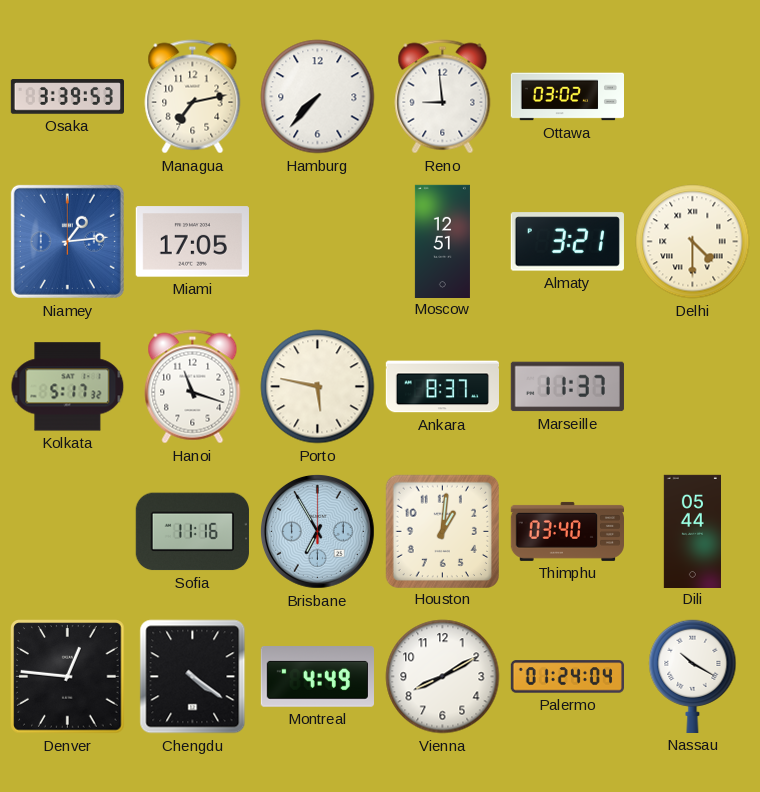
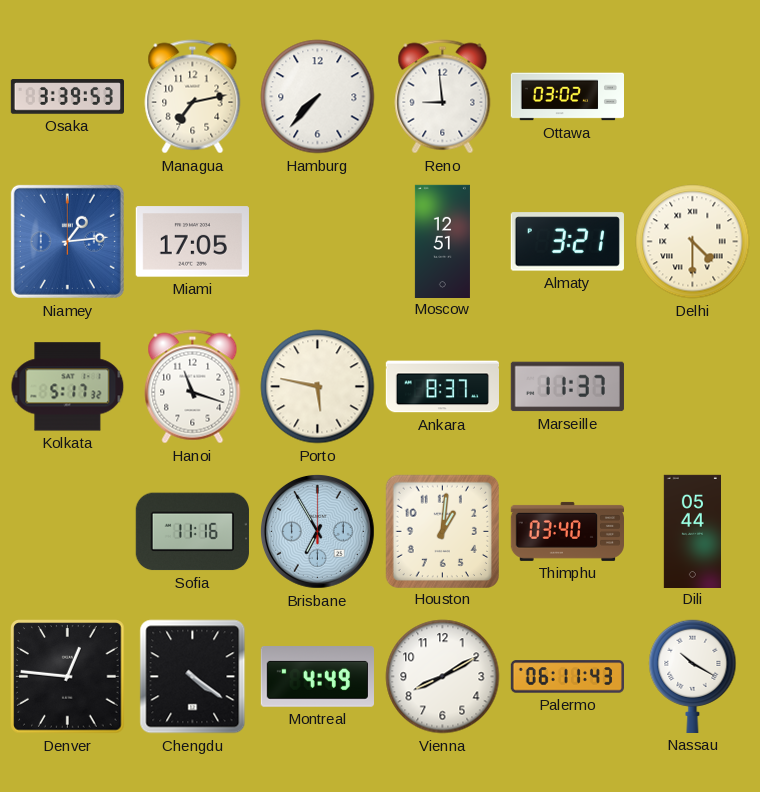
Palermo: 01:24 -> 06:11
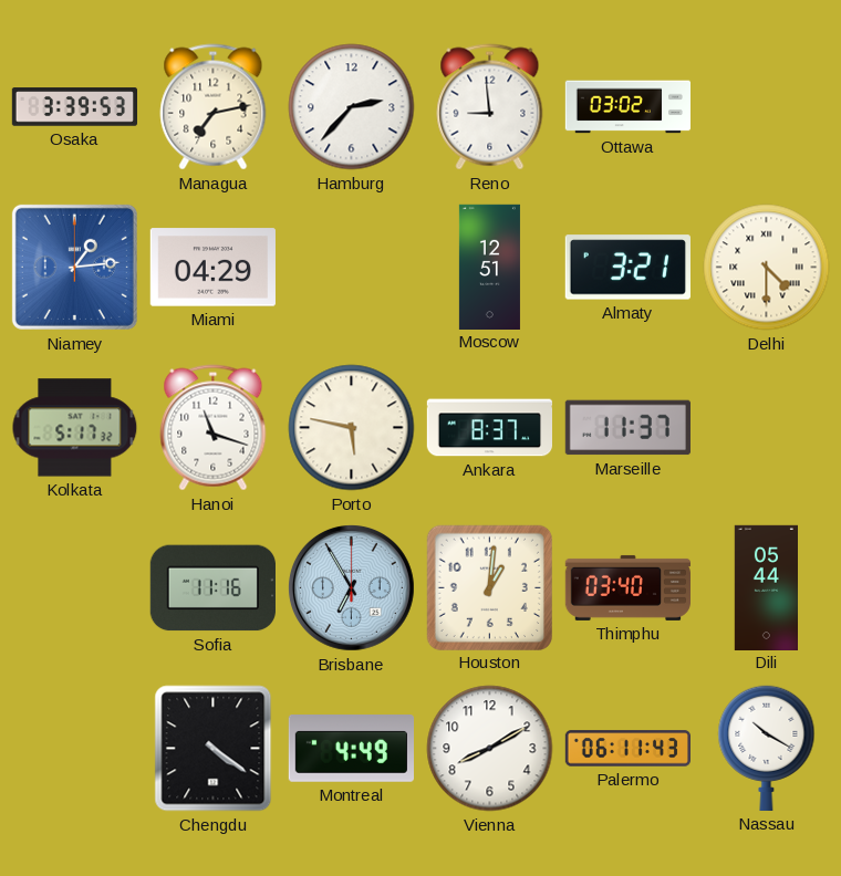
Hamburg: 7:37 -> 2:37
Miami: 17:05 -> 04:29
Denver: 12:46 -> none
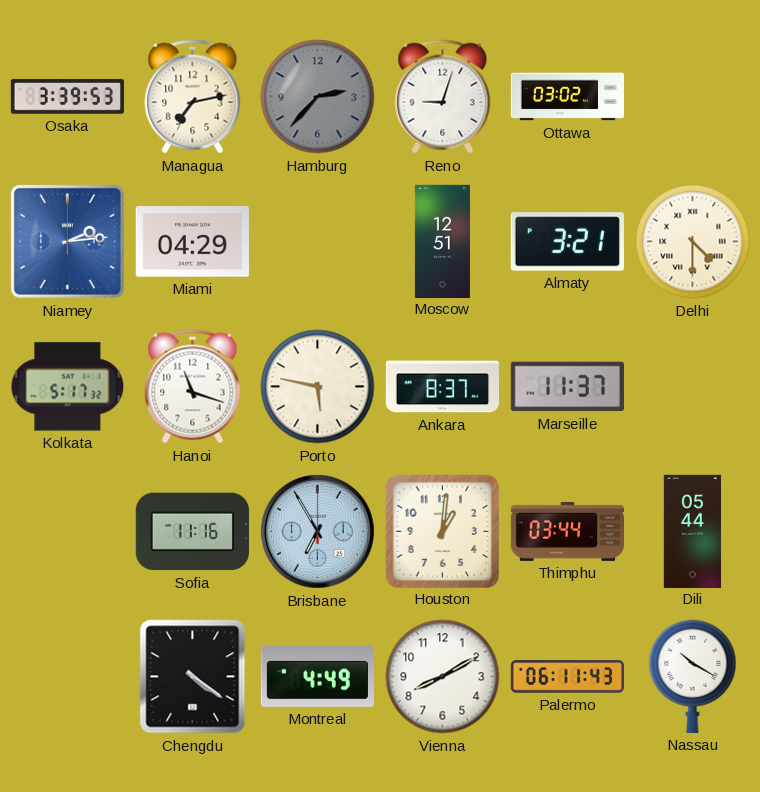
Hamburg dial: white -> grey
Reno: 8:59 -> 9:03
Niamey: 1:14 -> 2:14
Thimphu: 03:40 -> 03:44
